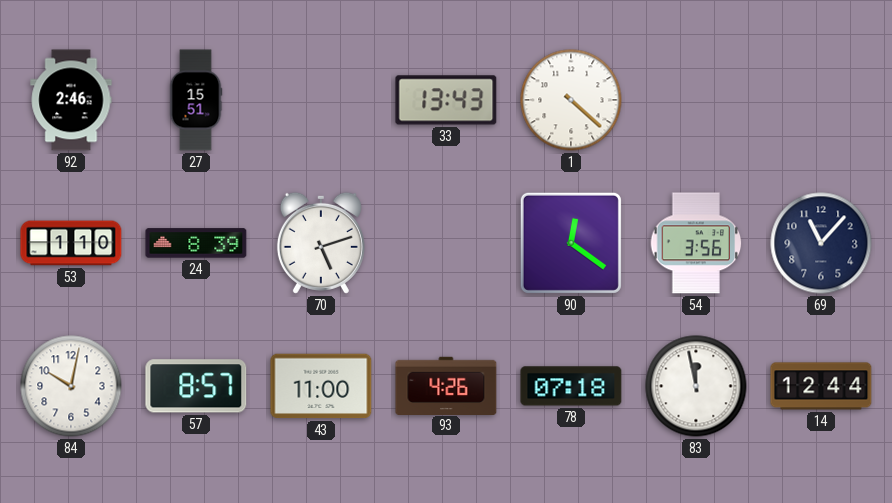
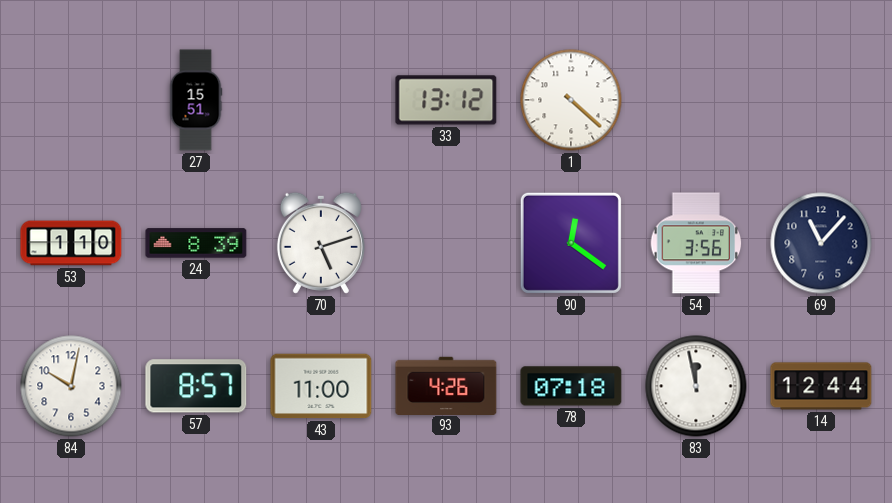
92: 2:46 -> none
33: 13:43 -> 13:12
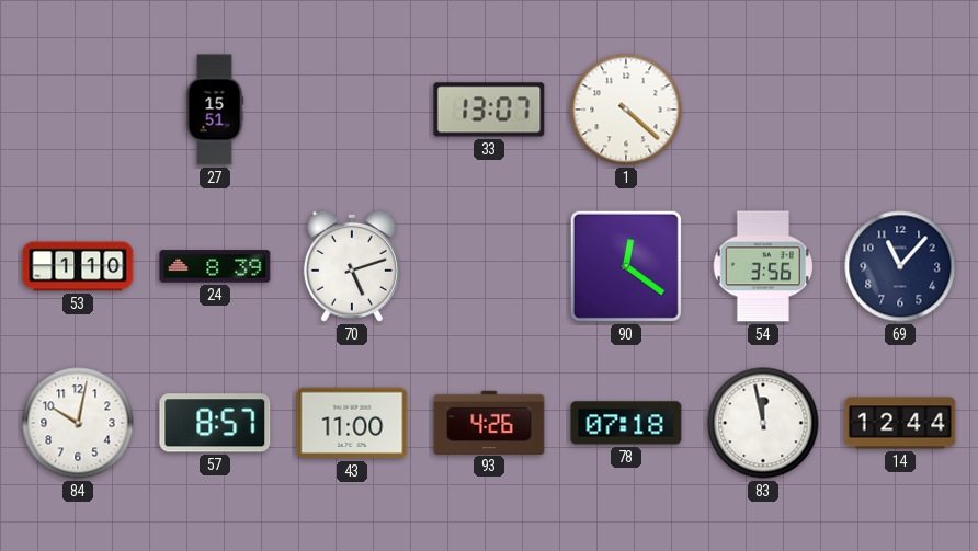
33: 13:12 -> 13:07
